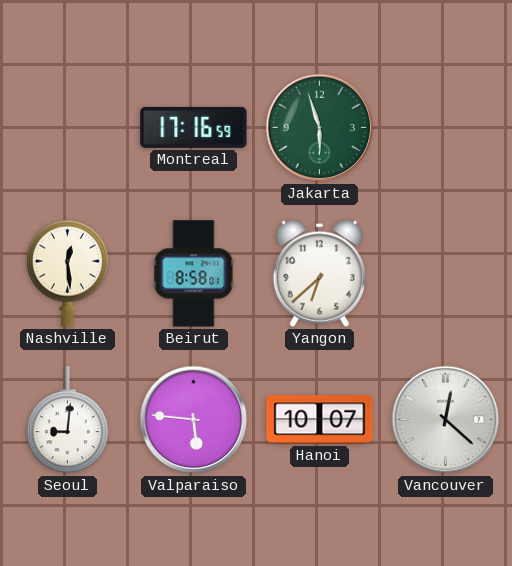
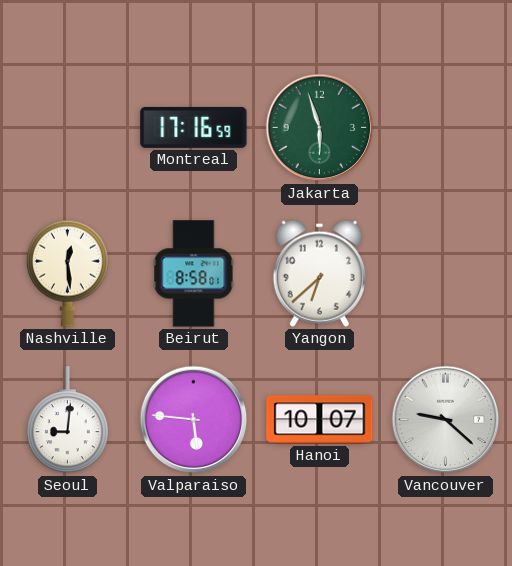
Vancouver: 12:22 -> 9:22
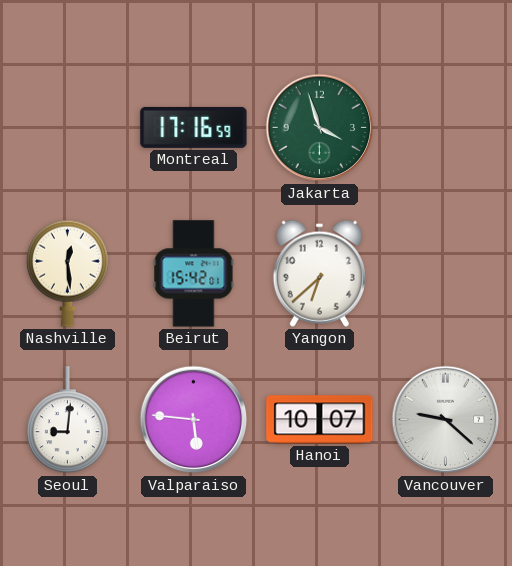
Jakarta: 5:57 -> 3:57
Beirut: 8:58 -> 15:42
